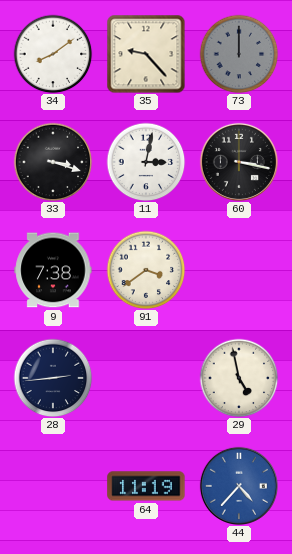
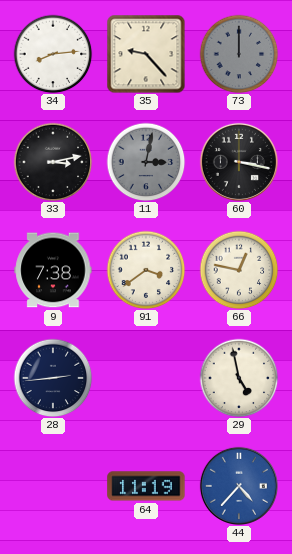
34: 8:09 -> 8:14
33: 3:18 -> 3:13
11 dial: white -> grey
66: none -> 12:47
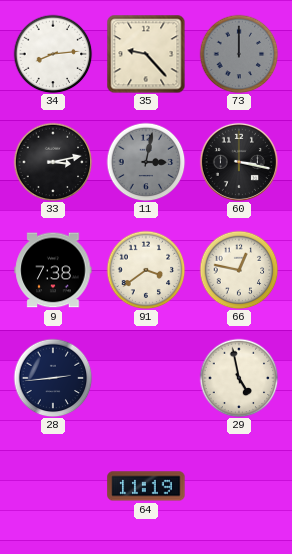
44: 4:37 -> none
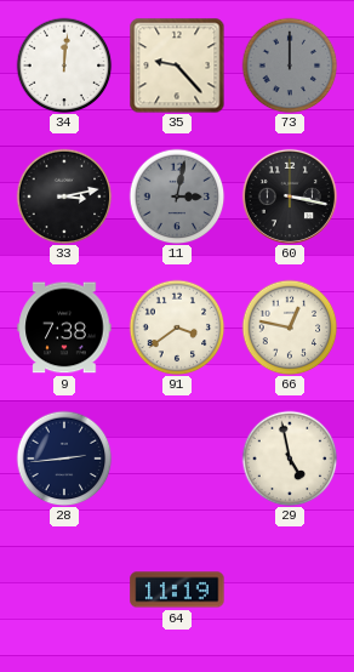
34: 8:14 -> 12:01
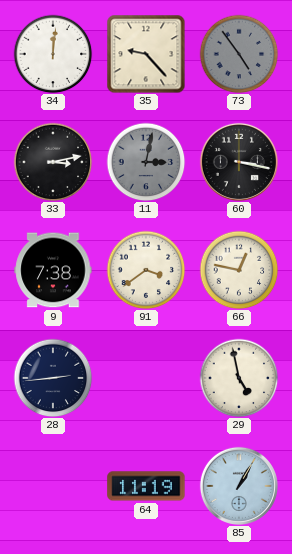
73: 12:00 -> 4:54
85: none -> 1:05
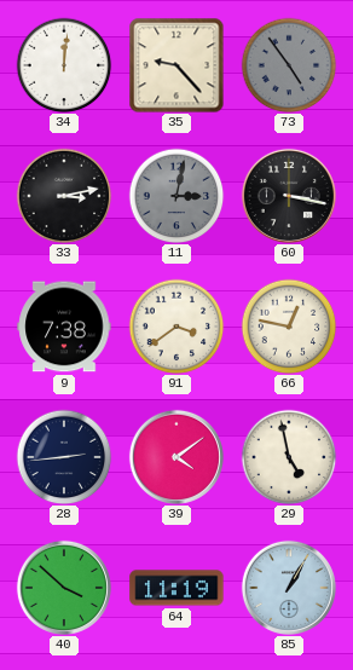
39: none -> 4:09
40: none -> 3:52
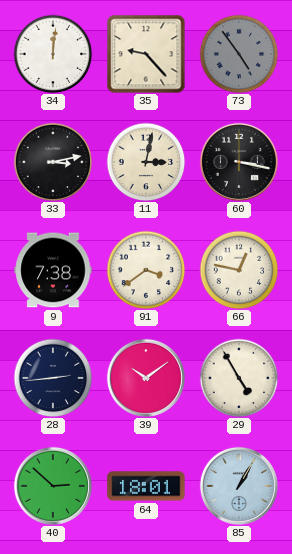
11 dial: grey -> cream
39: 4:09 -> 10:09
29: 4:58 -> 4:55
40: 3:52 -> 2:52
64: 11:19 -> 18:01
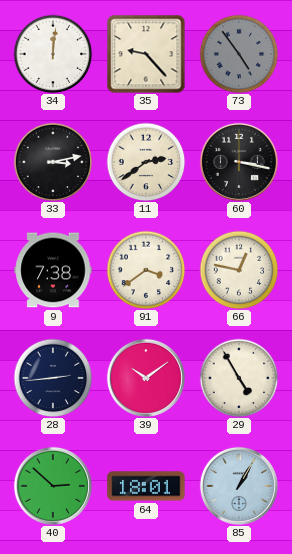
11: 3:02 -> 2:39
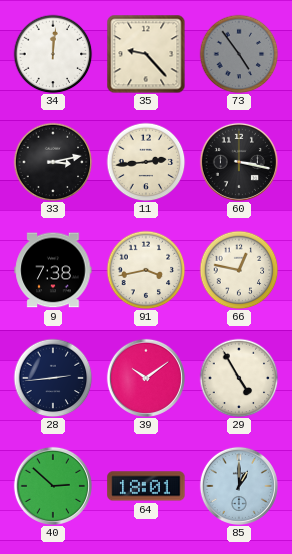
11: 2:39 -> 2:44
91: 3:39 -> 3:43
85: 1:05 -> 1:00
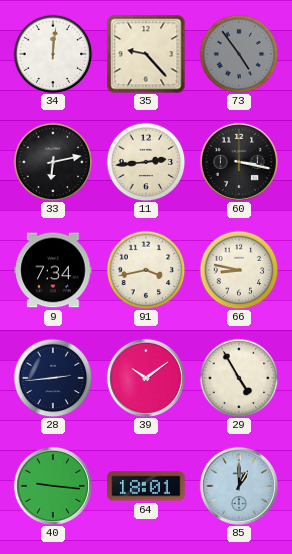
33: 3:13 -> 6:13
9: 7:38 -> 7:34
66: 12:47 -> 8:47
40: 2:52 -> 9:16
